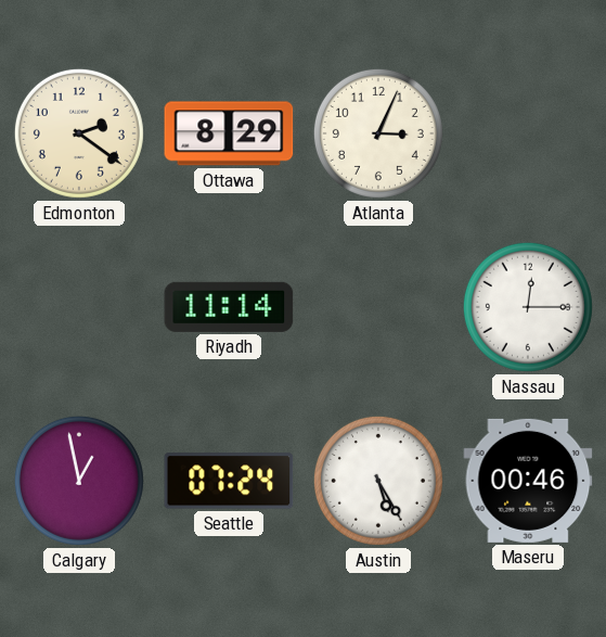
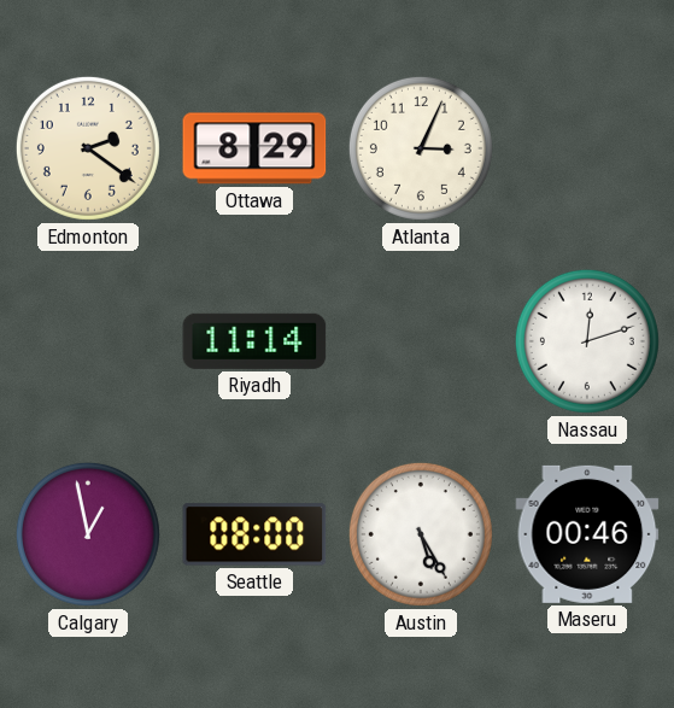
Nassau: 12:15 -> 12:12
Seattle: 07:24 -> 08:00
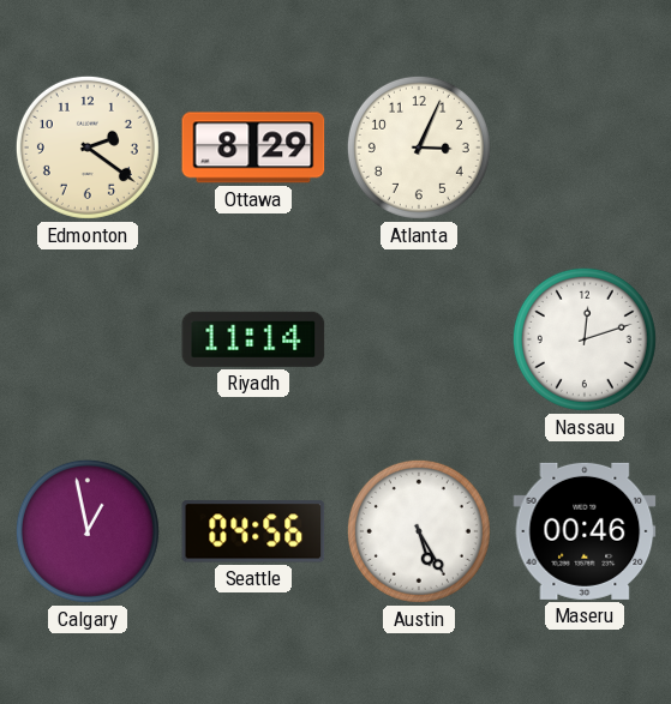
Seattle: 08:00 -> 04:56
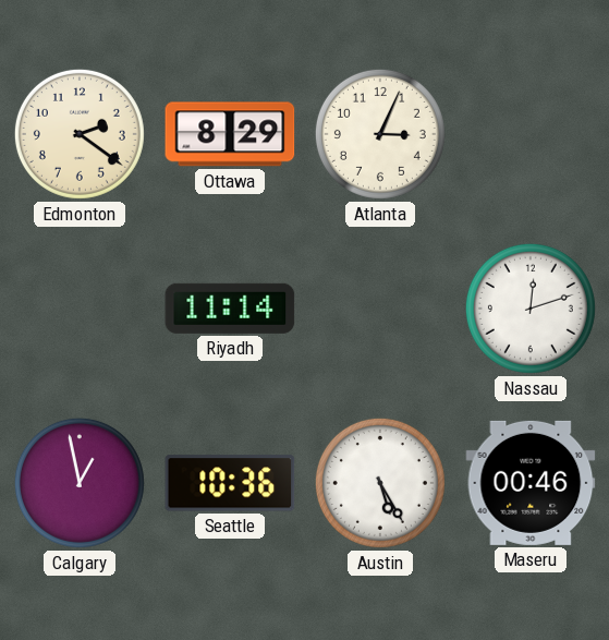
Seattle: 04:56 -> 10:36
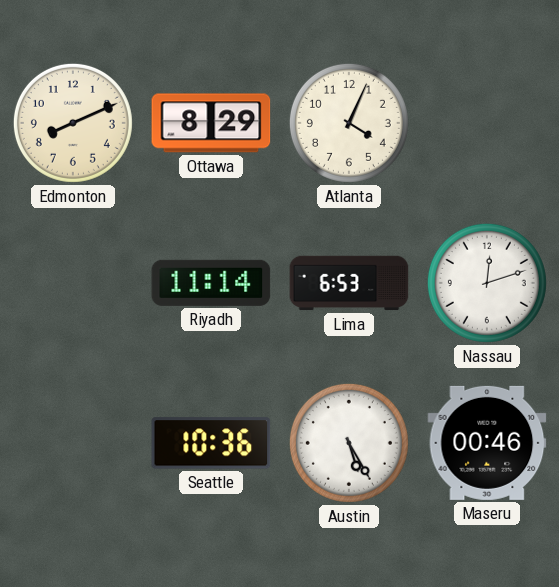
Edmonton: 2:21 -> 8:11
Atlanta: 3:04 -> 4:04
Lima: none -> 6:53
Calgary: 12:58 -> none
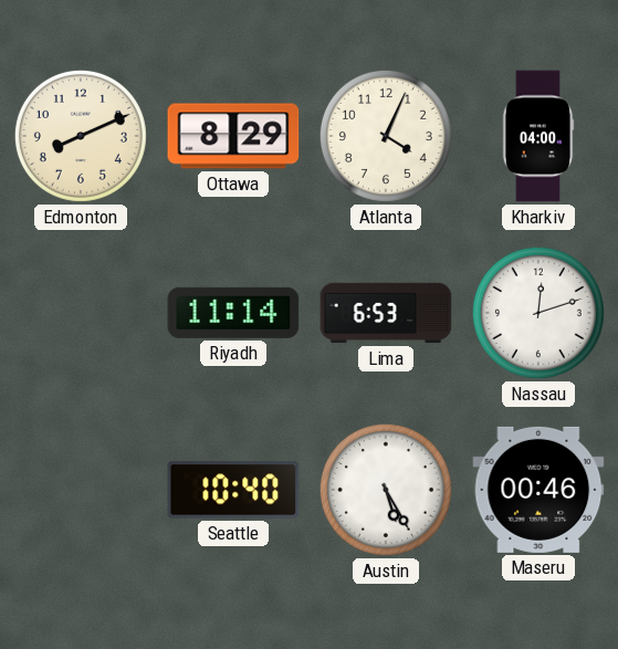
Kharkiv: none -> 04:00
Seattle: 10:36 -> 10:40
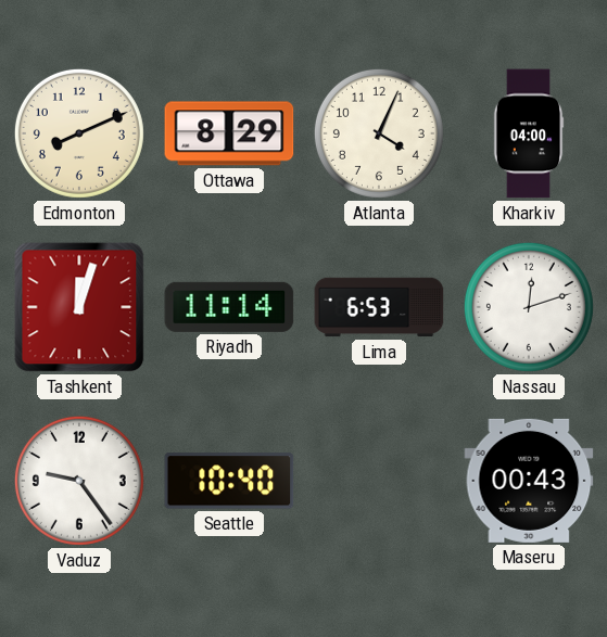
Tashkent: none -> 12:03
Vaduz: none -> 9:24
Austin: 5:25 -> none
Maseru: 00:46 -> 00:43
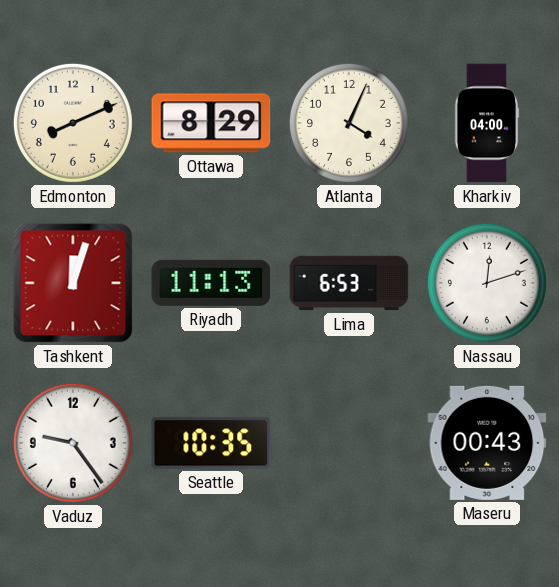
Riyadh: 11:14 -> 11:13
Seattle: 10:40 -> 10:35
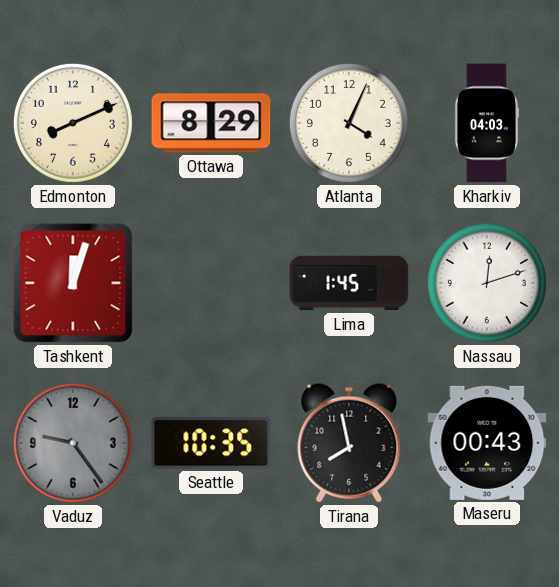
Kharkiv: 04:00 -> 04:03
Riyadh: 11:13 -> none
Lima: 6:53 -> 1:45
Vaduz dial: white -> grey
Tirana: none -> 7:58
